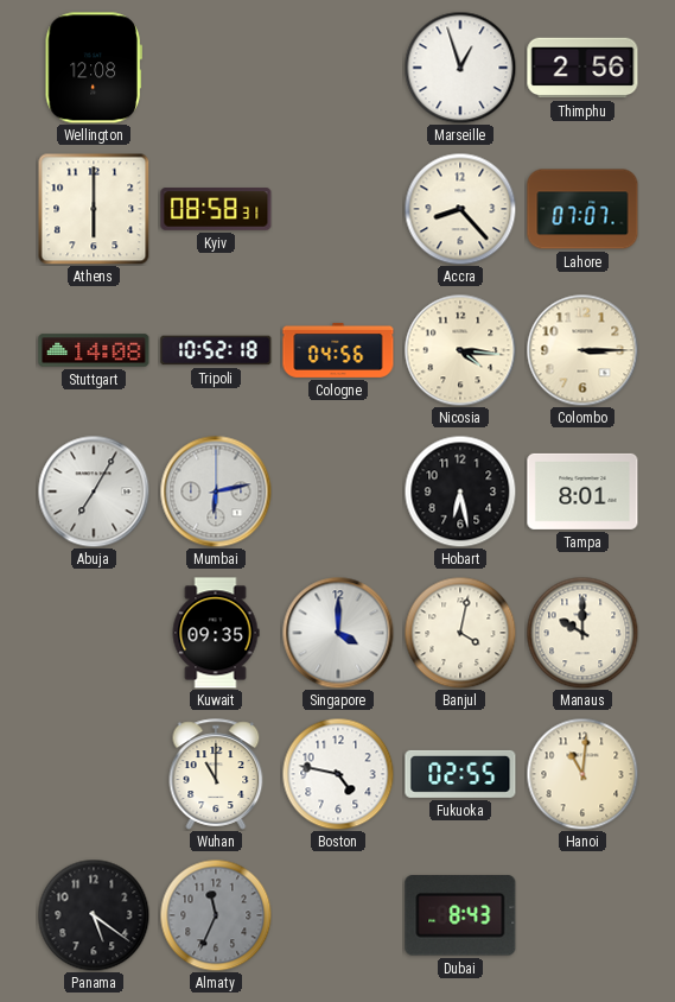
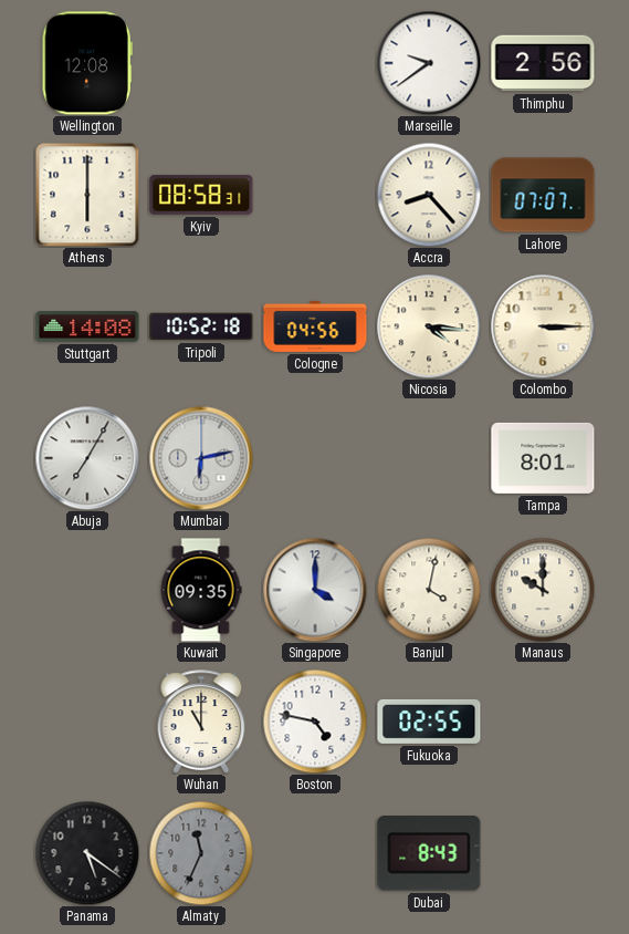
Marseille: 12:57 -> 9:39
Hobart: 6:28 -> none
Hanoi: 11:01 -> none
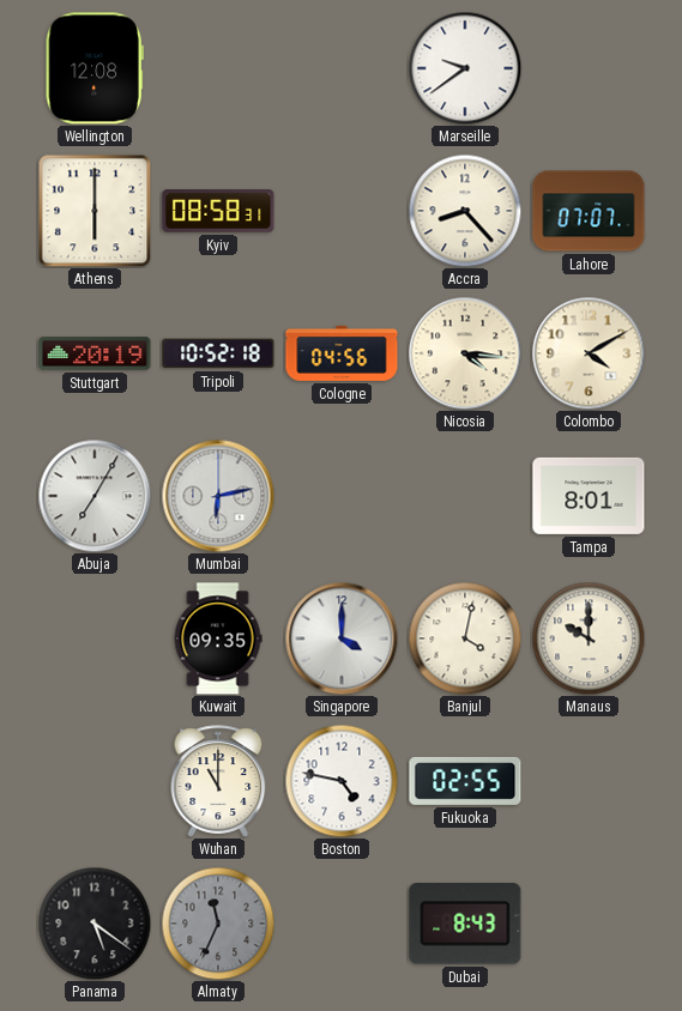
Thimphu: 2:56 -> none
Stuttgart: 14:08 -> 20:19
Colombo: 3:15 -> 4:10
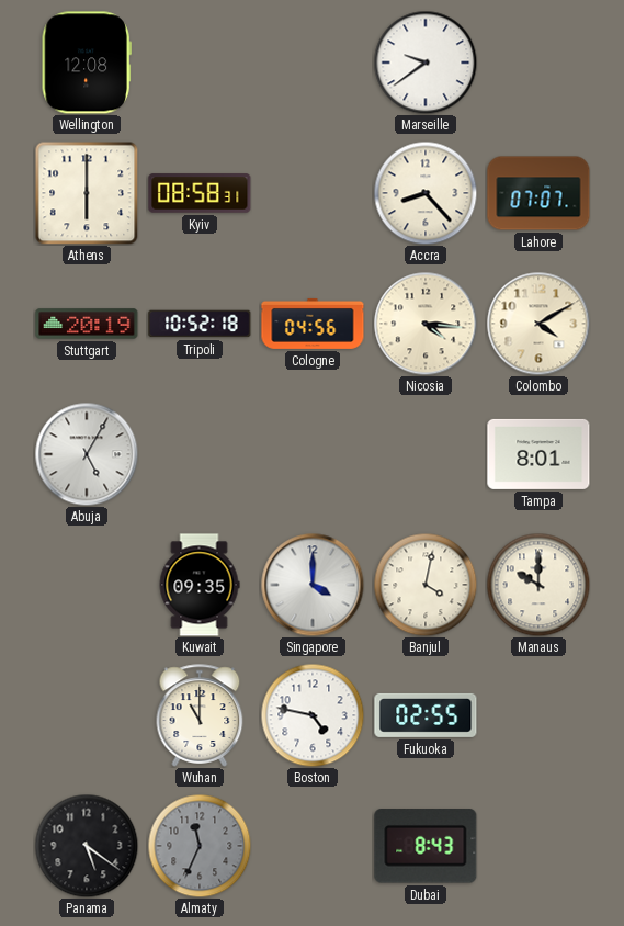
Abuja: 7:05 -> 5:05
Mumbai: 6:13 -> none
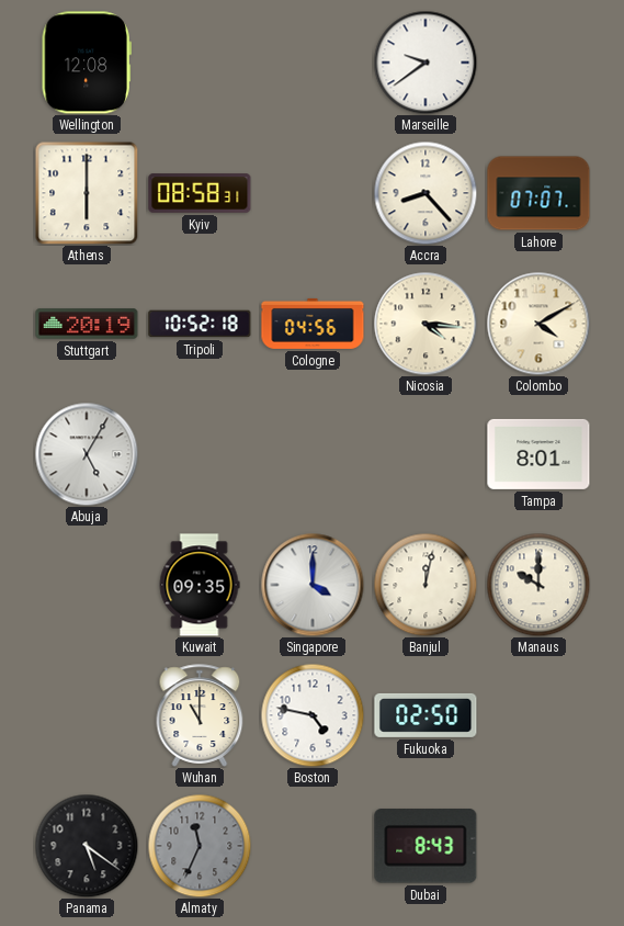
Banjul: 4:02 -> 12:02
Fukuoka: 02:55 -> 02:50
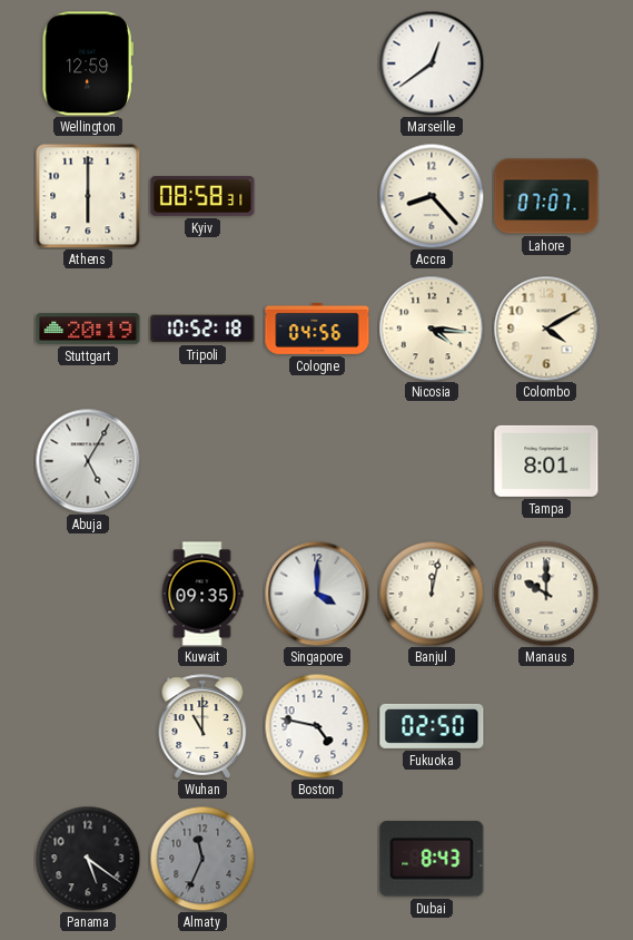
Wellington: 12:08 -> 12:59
Marseille: 9:39 -> 12:39
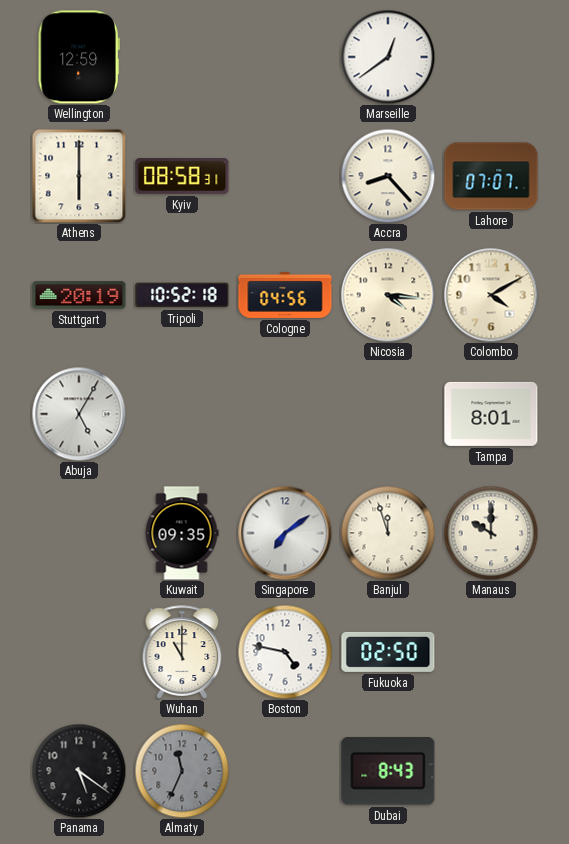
Singapore: 4:00 -> 7:09
Banjul: 12:02 -> 11:57
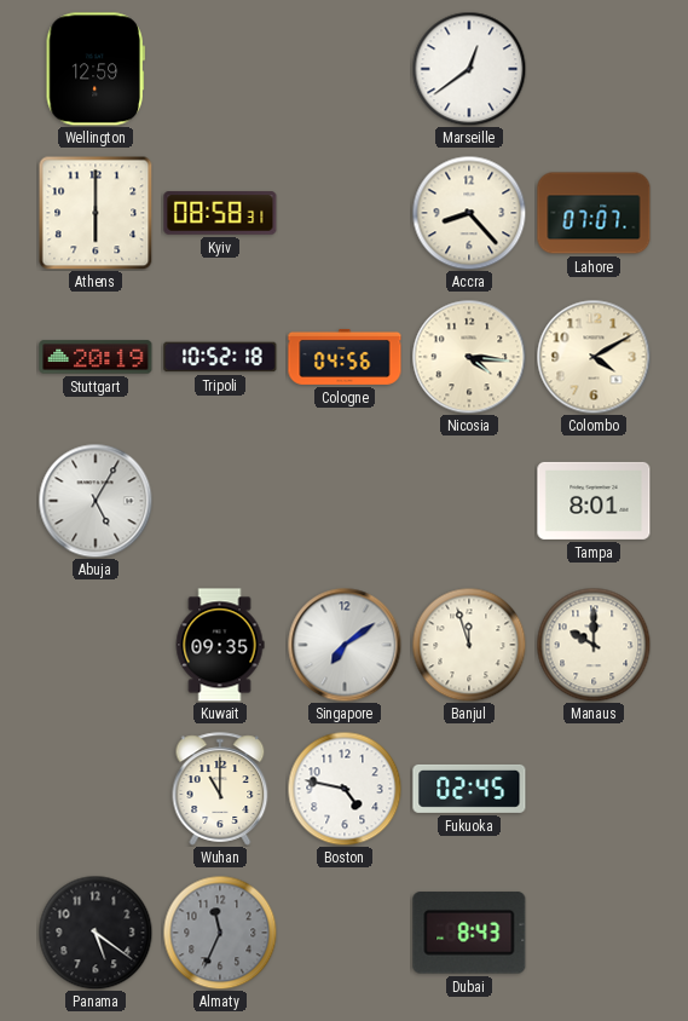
Fukuoka: 02:50 -> 02:45
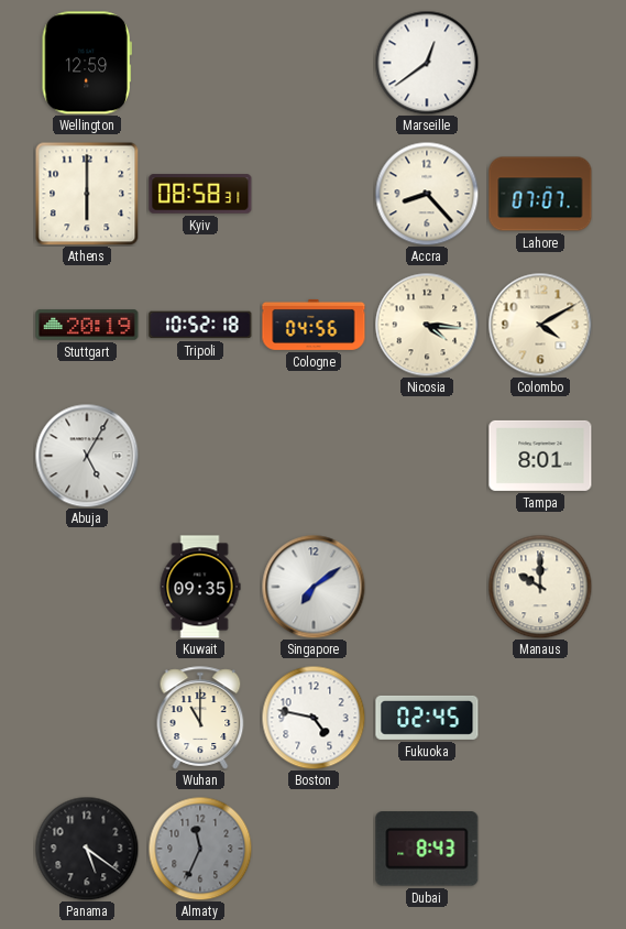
Banjul: 11:57 -> none
